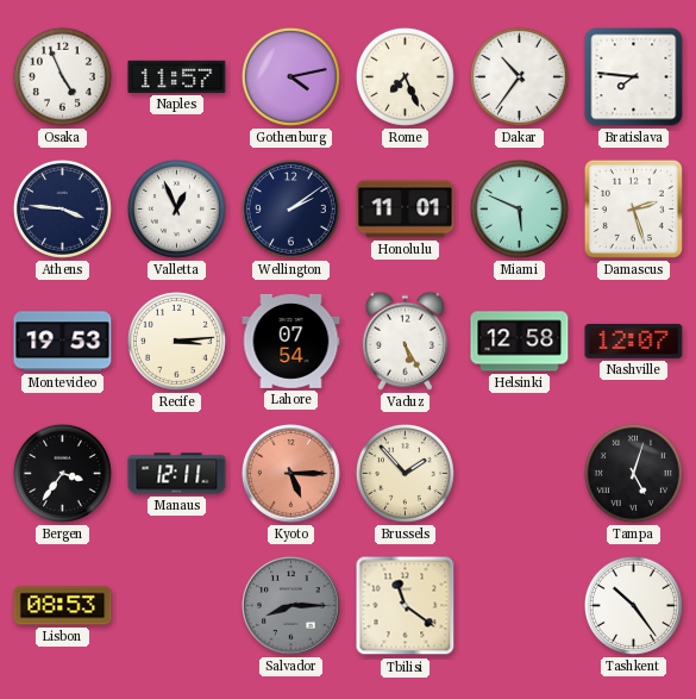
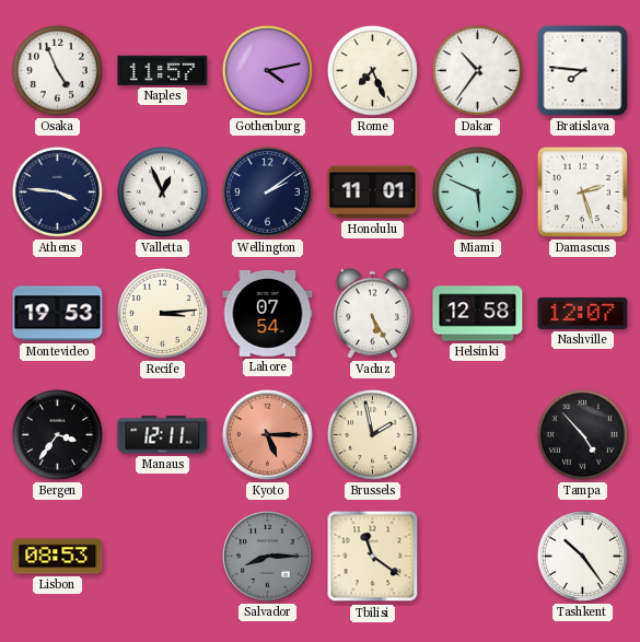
Brussels: 1:53 -> 1:58
Tampa: 5:03 -> 4:53
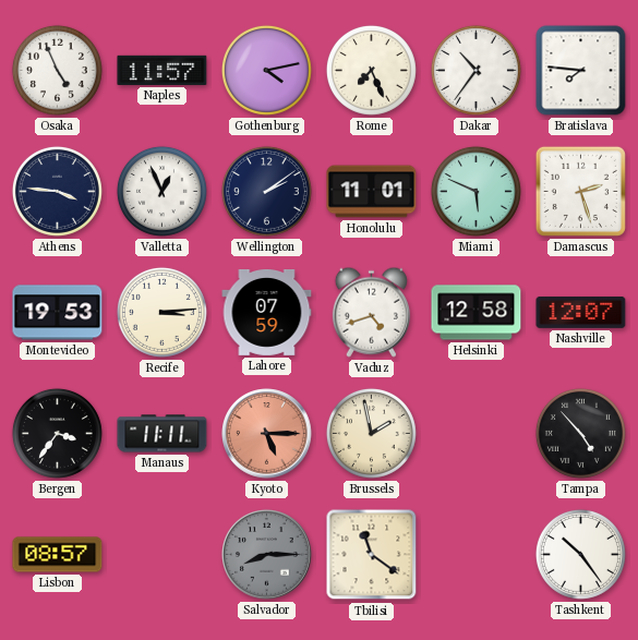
Lahore: 07:54 -> 07:59
Vaduz: 5:25 -> 4:42
Manaus: 12:11 -> 11:11
Lisbon: 08:53 -> 08:57
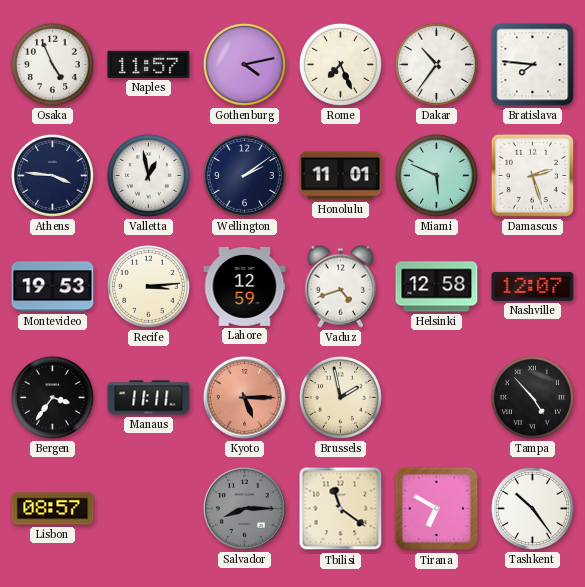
Valletta: 12:56 -> 12:58
Lahore: 07:59 -> 12:59
Tirana: none -> 6:50
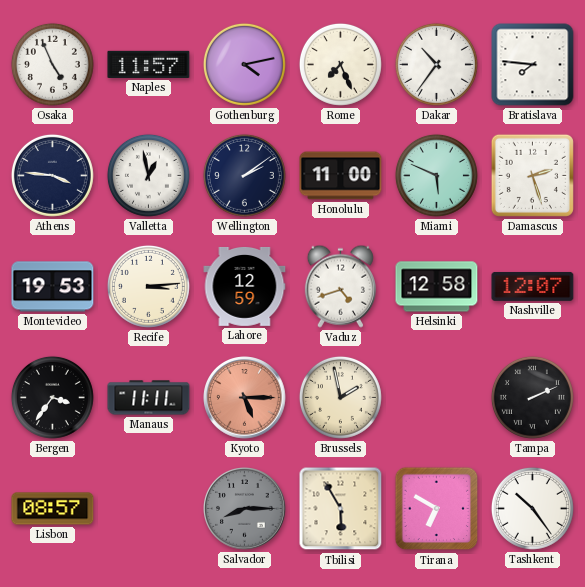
Honolulu: 11:01 -> 11:00
Tampa: 4:53 -> 2:11
Tbilisi: 11:21 -> 5:55
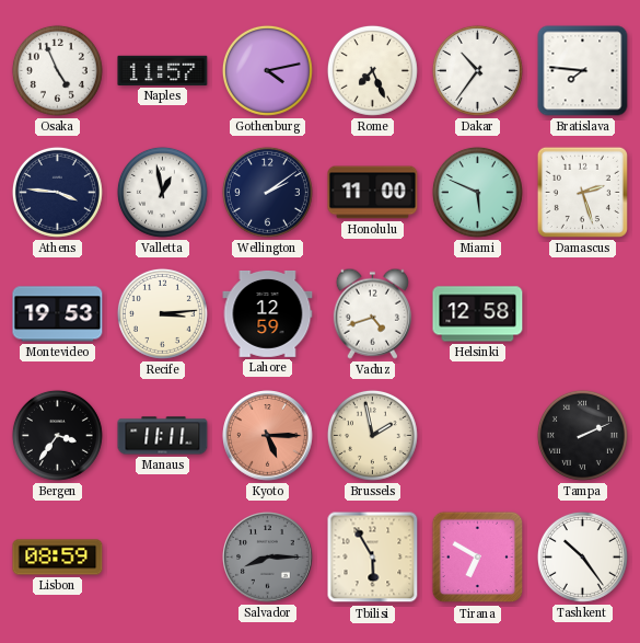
Nashville: 12:07 -> none
Lisbon: 08:57 -> 08:59
